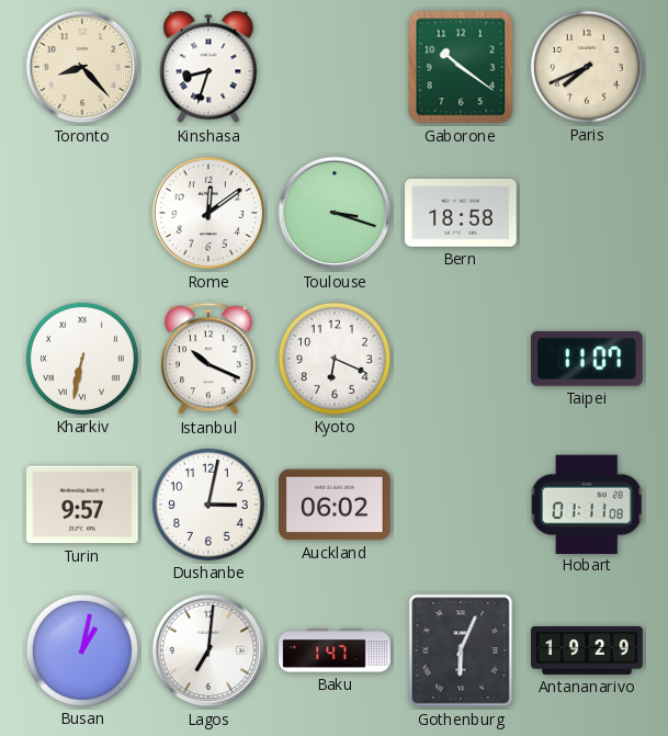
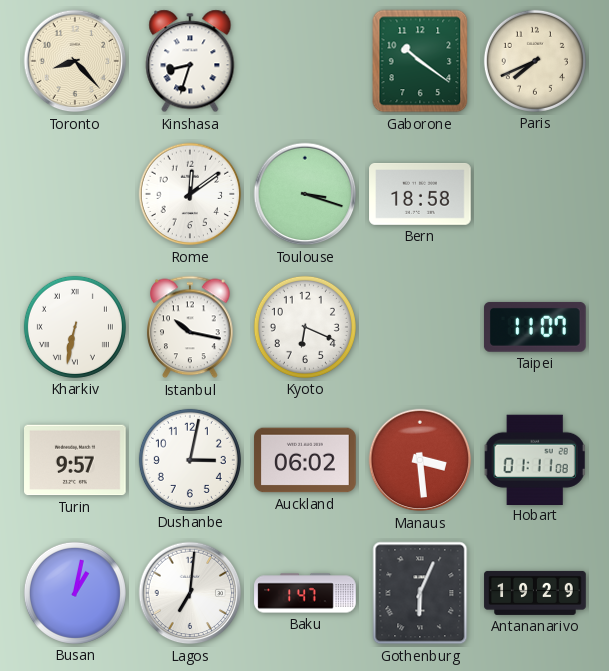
Istanbul: 10:19 -> 10:17
Manaus: none -> 3:29
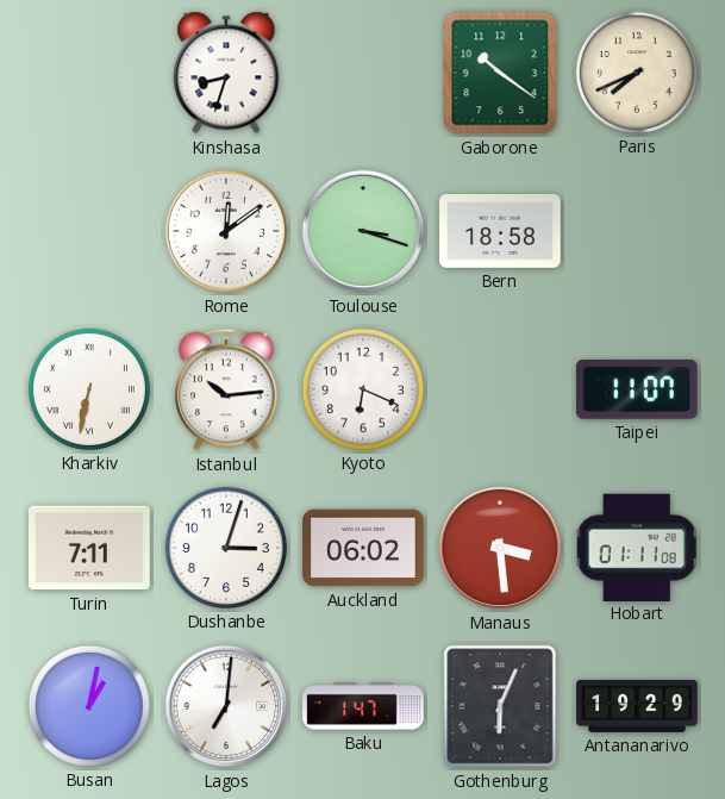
Toronto: 8:23 -> none
Istanbul: 10:17 -> 10:14
Turin: 9:57 -> 7:11
Dushanbe: 3:02 -> 3:03
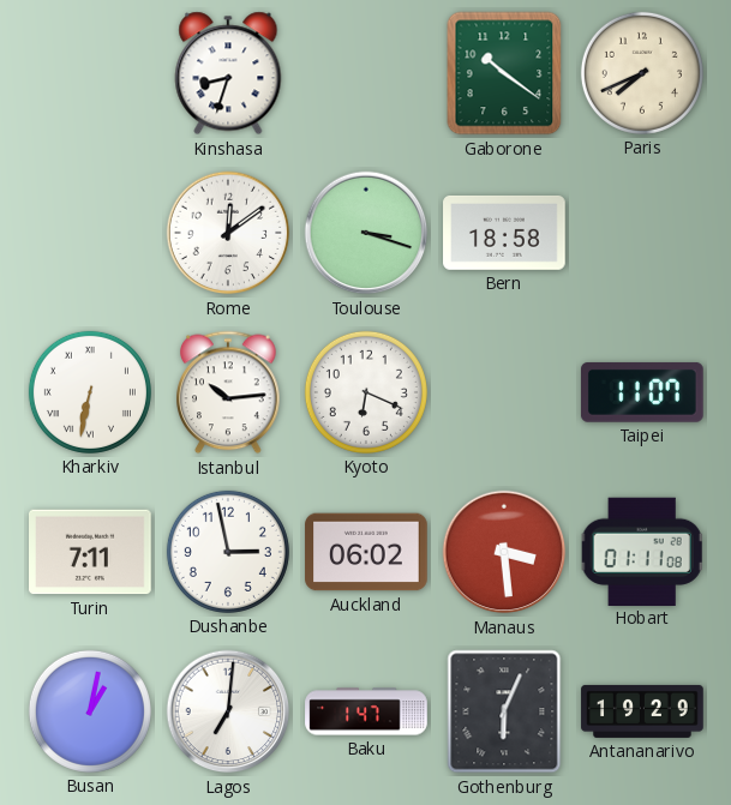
Dushanbe: 3:03 -> 2:58
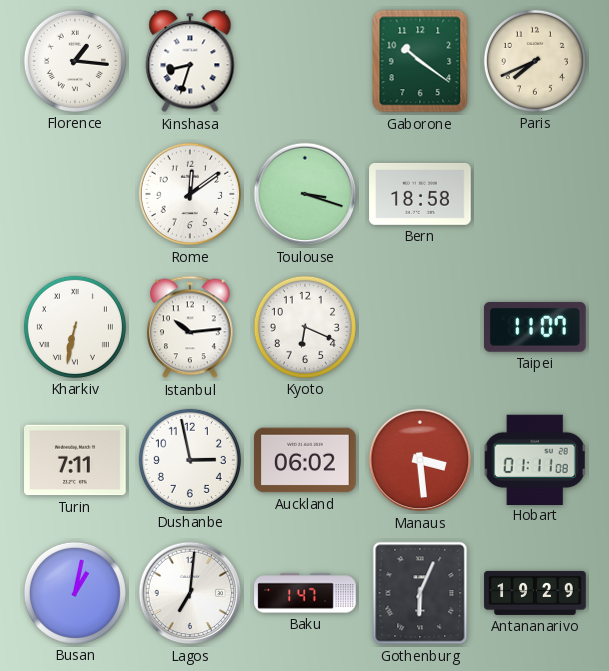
Florence: none -> 1:16
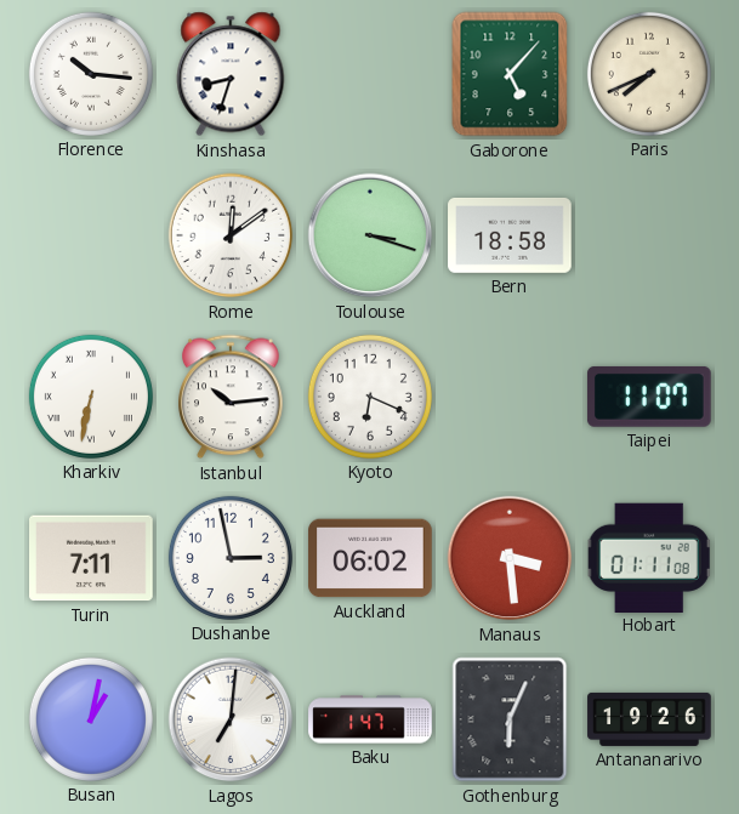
Florence: 1:16 -> 10:16
Gaborone: 10:21 -> 5:07
Antananarivo: 19:29 -> 19:26
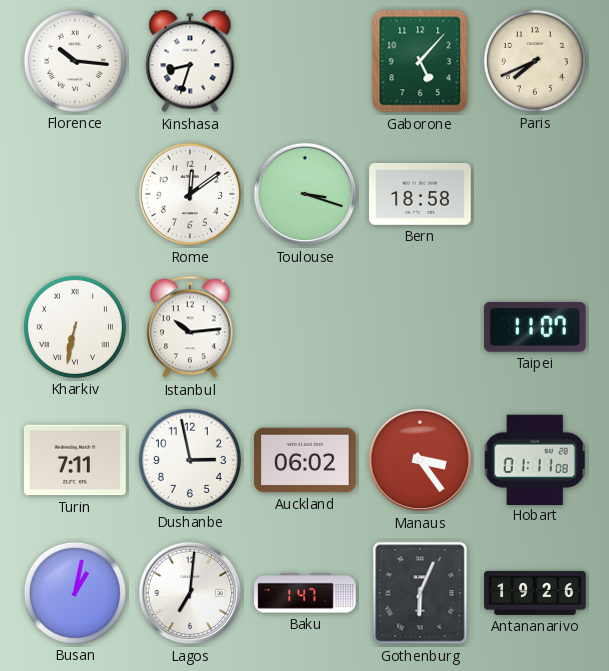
Kyoto: 6:19 -> none
Manaus: 3:29 -> 3:24
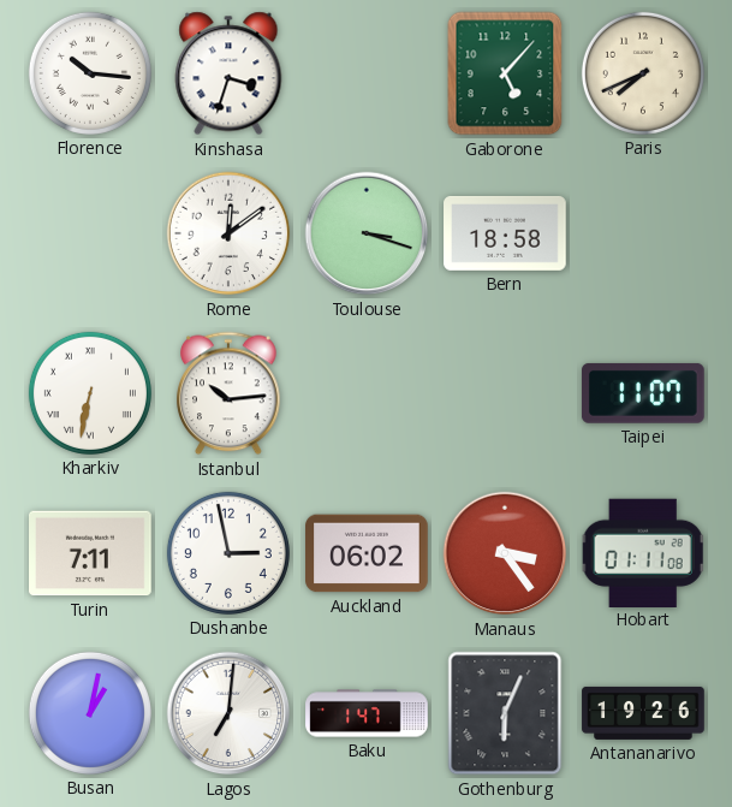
Kinshasa: 8:33 -> 3:33
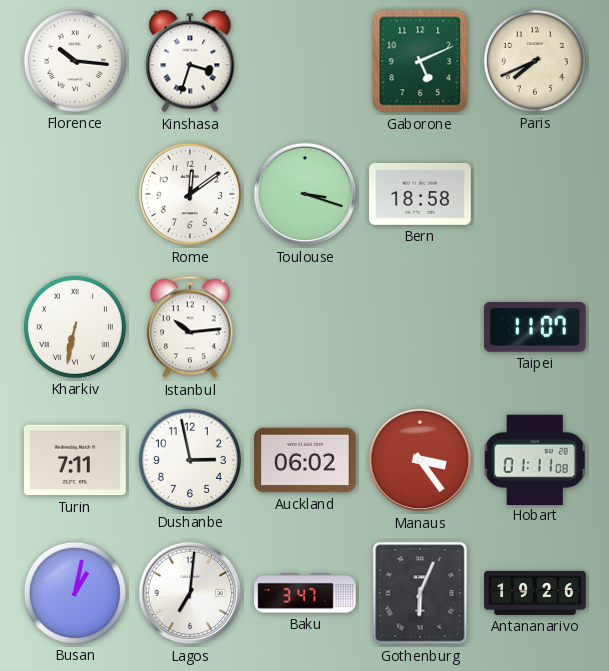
Gaborone: 5:07 -> 5:11
Baku: 1:47 -> 3:47
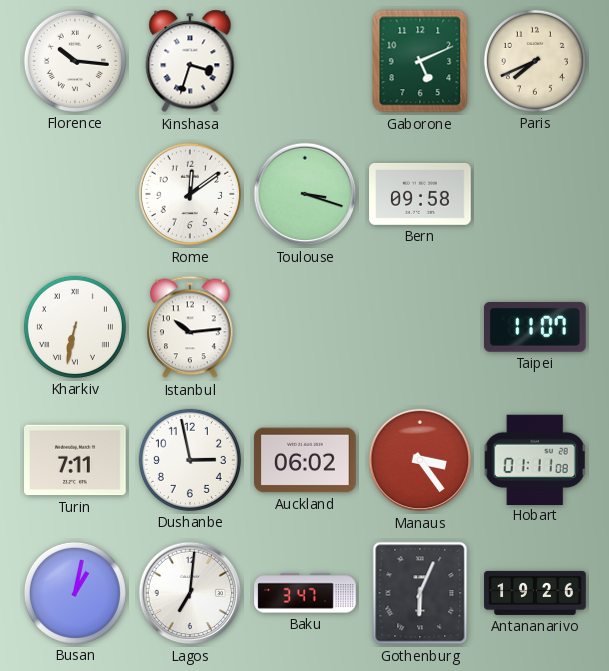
Bern: 18:58 -> 09:58
